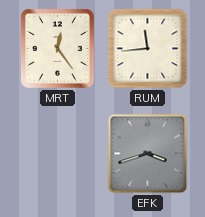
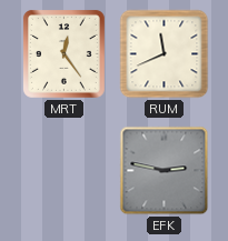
RUM: 11:44 -> 11:41
EFK: 3:42 -> 2:47
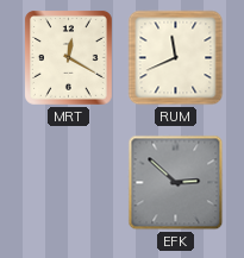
MRT: 12:24 -> 12:20
EFK: 2:47 -> 2:52
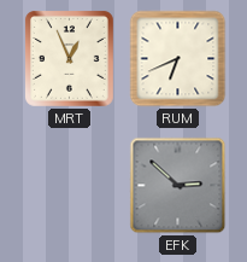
MRT: 12:20 -> 12:56
RUM: 11:41 -> 6:41
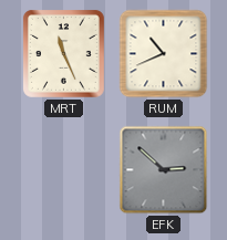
MRT: 12:56 -> 11:26
RUM: 6:41 -> 10:41
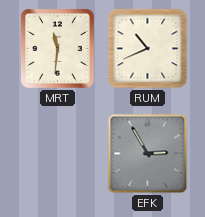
MRT: 11:26 -> 11:31
EFK: 2:52 -> 2:55
